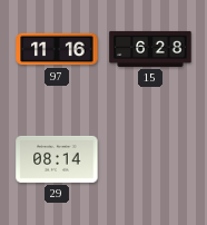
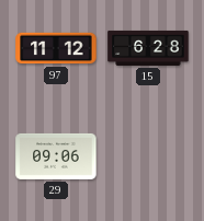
97: 11:16 -> 11:12
29: 08:14 -> 09:06
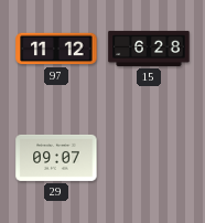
29: 09:06 -> 09:07
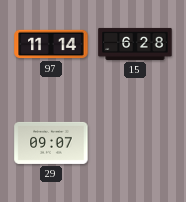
97: 11:12 -> 11:14
